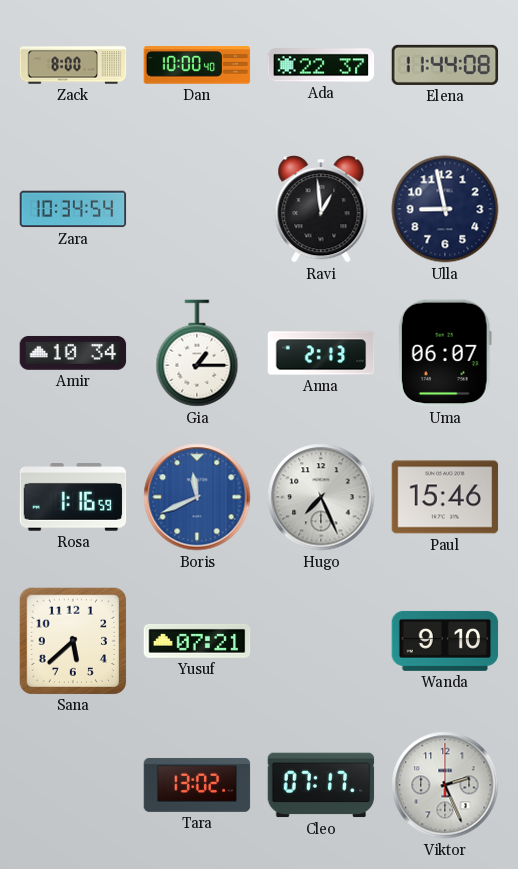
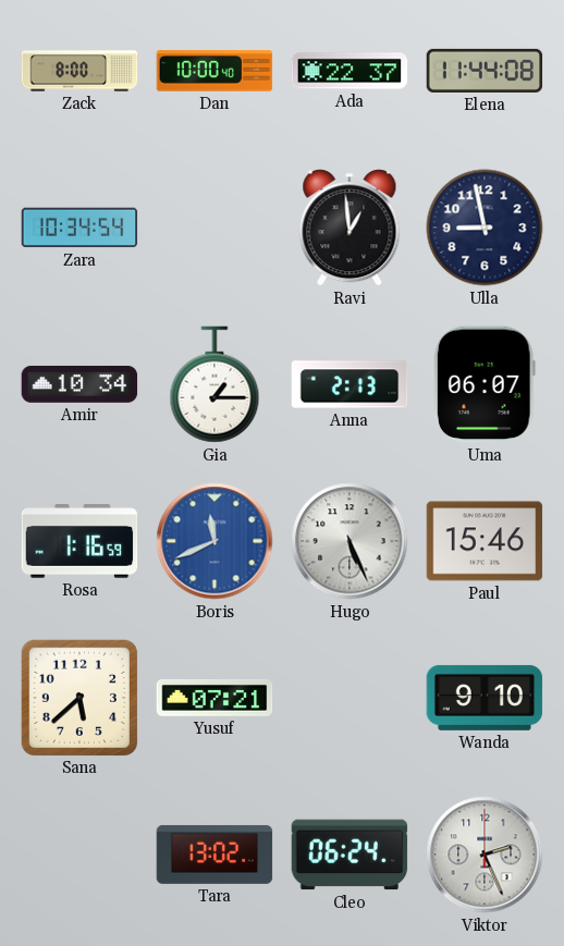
Hugo: 7:26 -> 5:26
Cleo: 07:17 -> 06:24
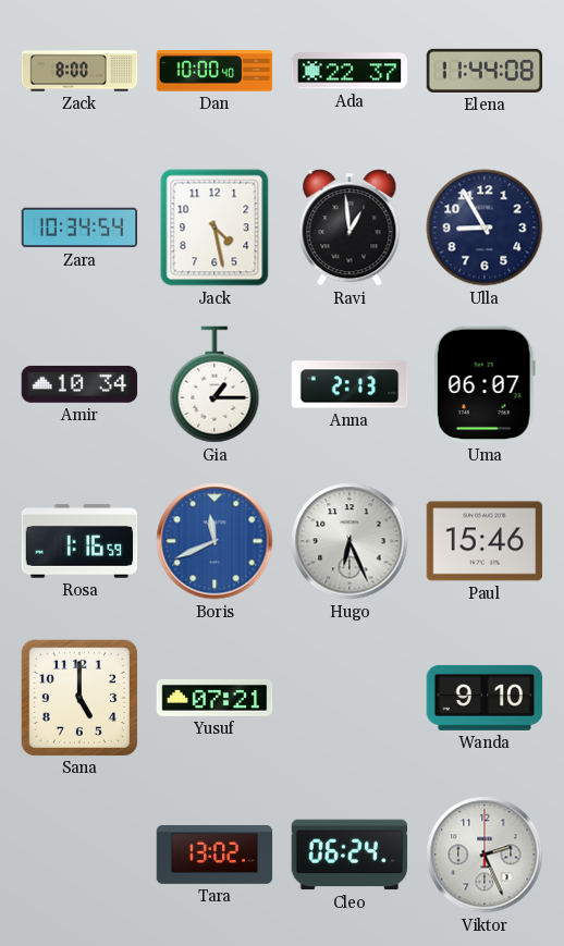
Jack: none -> 4:28
Ulla: 8:58 -> 8:55
Hugo: 5:26 -> 6:26
Sana: 5:38 -> 5:00
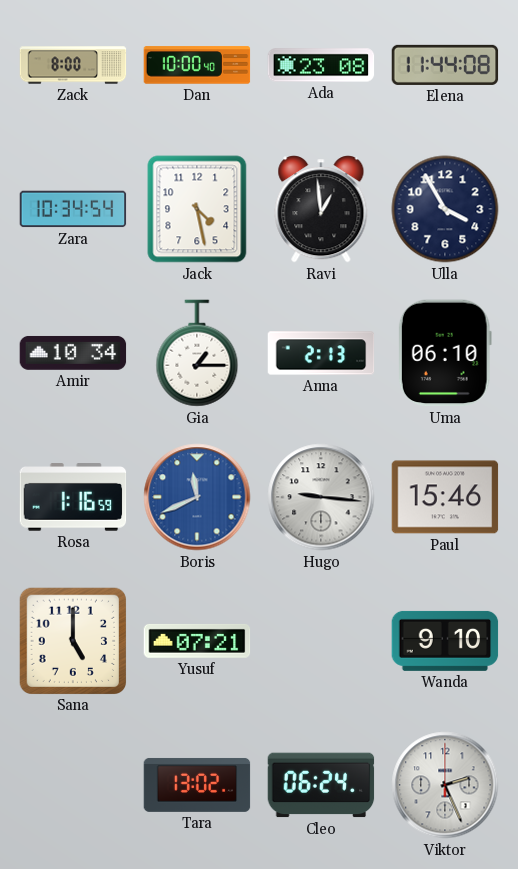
Ada: 22:37 -> 23:08
Ulla: 8:55 -> 3:55
Uma: 06:07 -> 06:10
Hugo: 6:26 -> 9:16
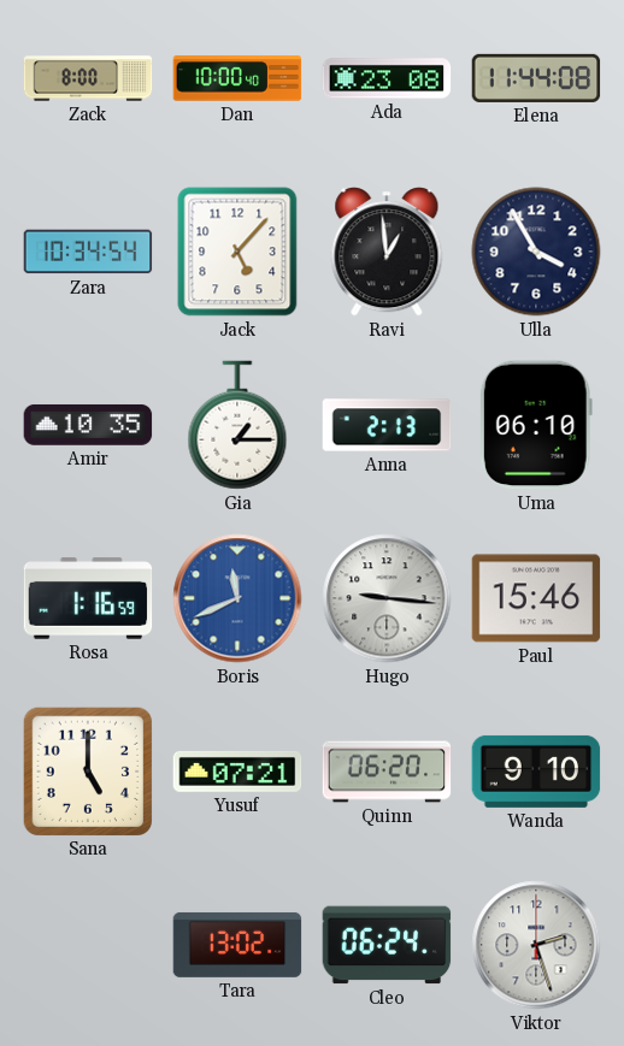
Jack: 4:28 -> 5:07
Amir: 10:34 -> 10:35
Quinn: none -> 06:20
Viktor: 2:26 -> 2:27
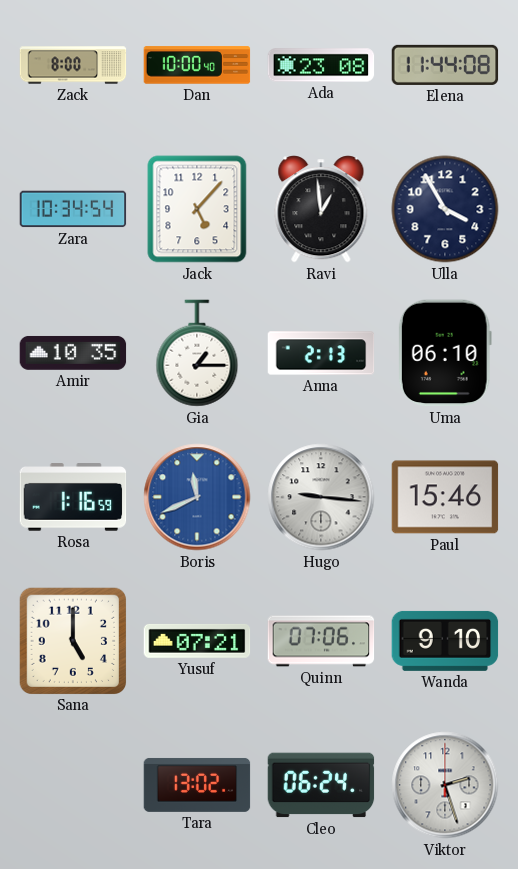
Quinn: 06:20 -> 07:06
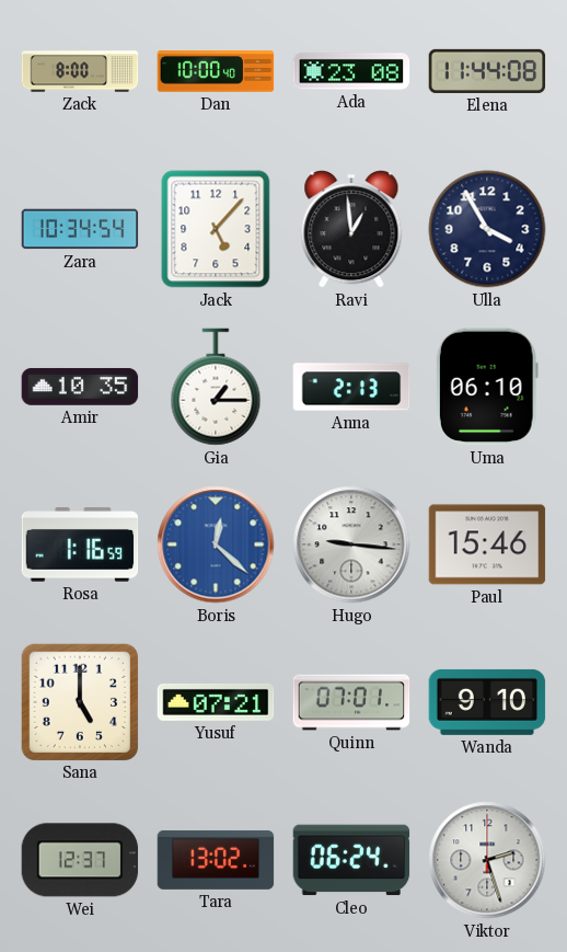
Boris: 11:41 -> 12:22
Quinn: 07:06 -> 07:01
Wei: none -> 12:37
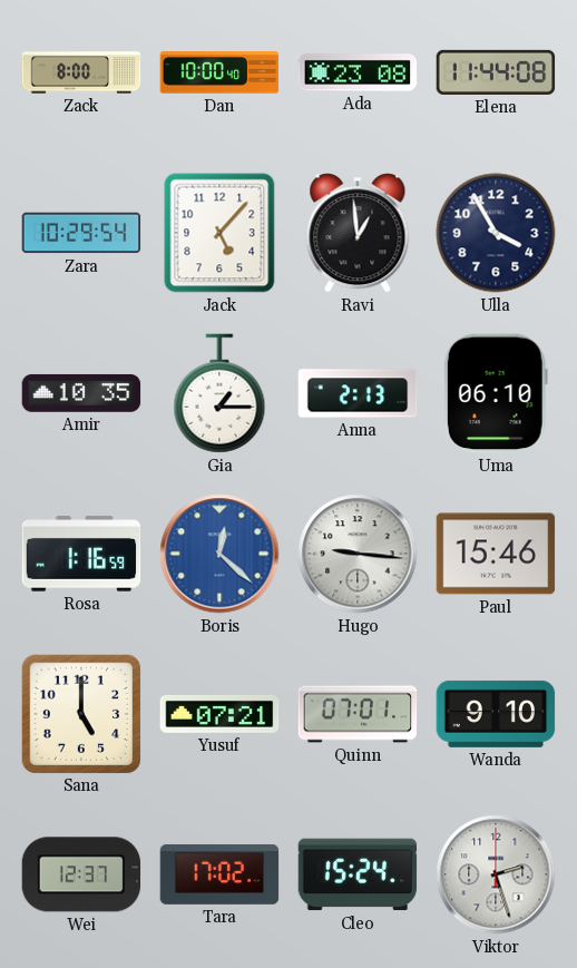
Zara: 10:34 -> 10:29
Tara: 13:02 -> 17:02
Cleo: 06:24 -> 15:24
